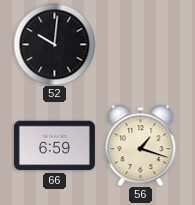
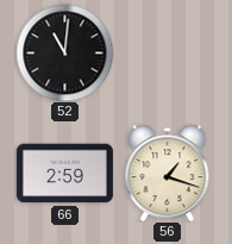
52: 10:01 -> 11:01
66: 6:59 -> 2:59
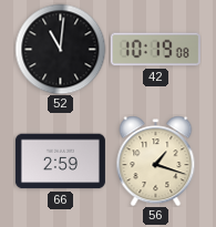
42: none -> 10:19
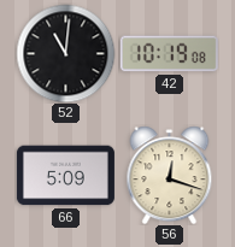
66: 2:59 -> 5:09
56: 1:18 -> 12:18
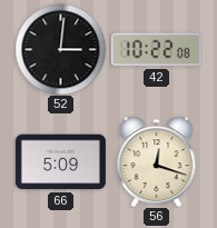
52: 11:01 -> 3:01
42: 10:19 -> 10:22
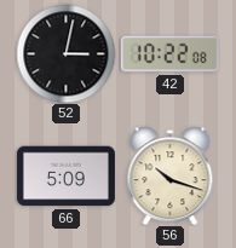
52: 3:01 -> 3:02
56: 12:18 -> 10:18
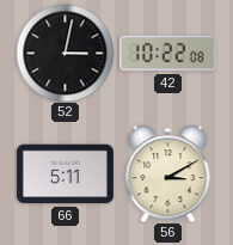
66: 5:09 -> 5:11
56: 10:18 -> 3:10
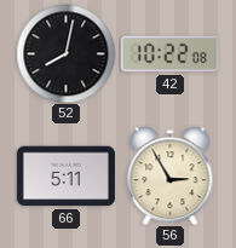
52: 3:02 -> 8:02
56: 3:10 -> 2:55
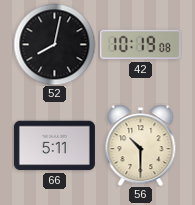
42: 10:22 -> 10:19
56: 2:55 -> 10:30
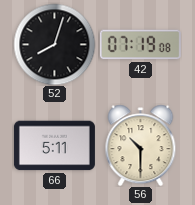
52: 8:02 -> 8:03
42: 10:19 -> 07:19
